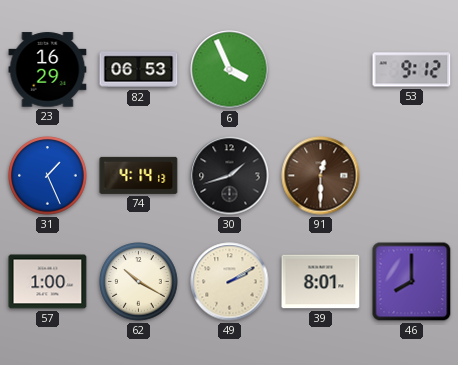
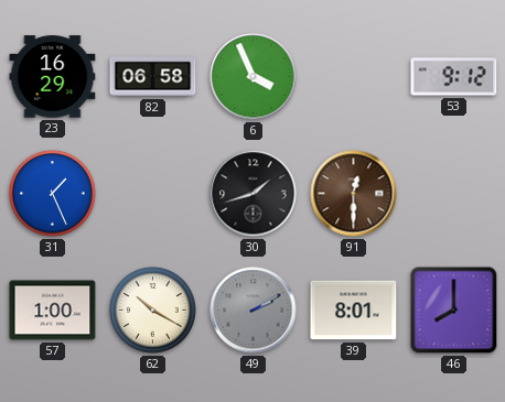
82: 06:53 -> 06:58
74: 4:14 -> none
49 dial: cream -> grey
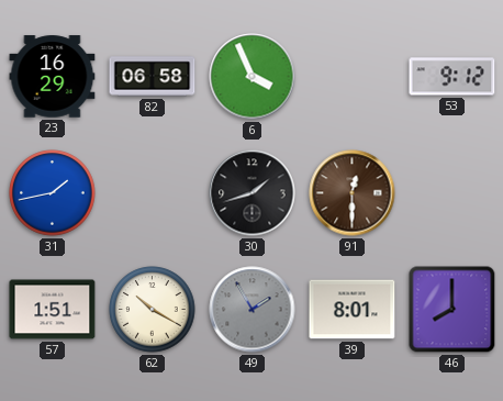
31: 1:26 -> 1:43
57: 1:00 -> 1:51
49: 2:10 -> 1:55
